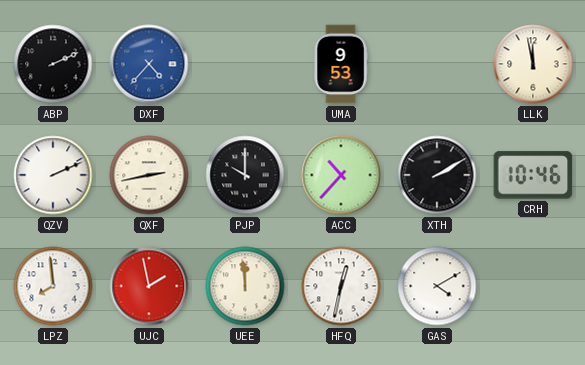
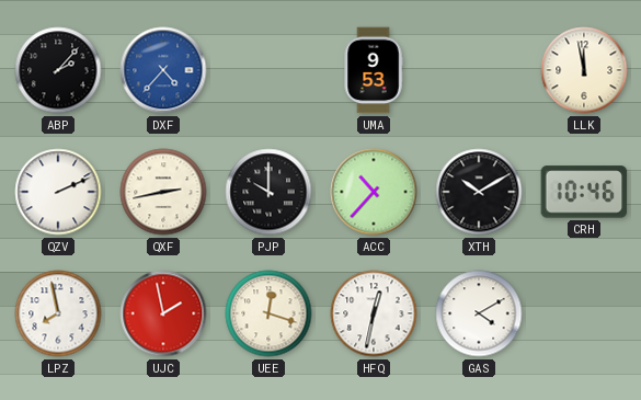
ABP: 2:11 -> 2:07
XTH: 2:10 -> 10:10
LPZ: 7:59 -> 7:58
UEE: 11:59 -> 12:18
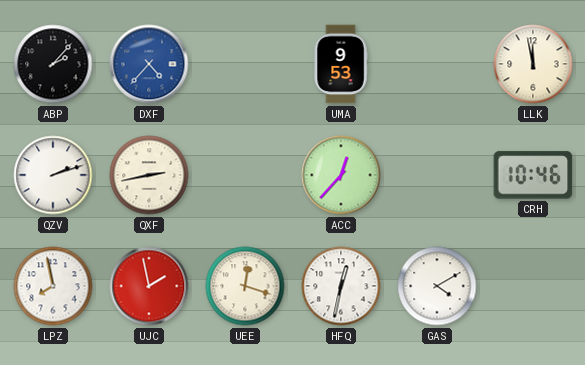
QZV: 2:11 -> 2:12
PJP: 10:00 -> none
ACC: 10:37 -> 12:37
XTH: 10:10 -> none
